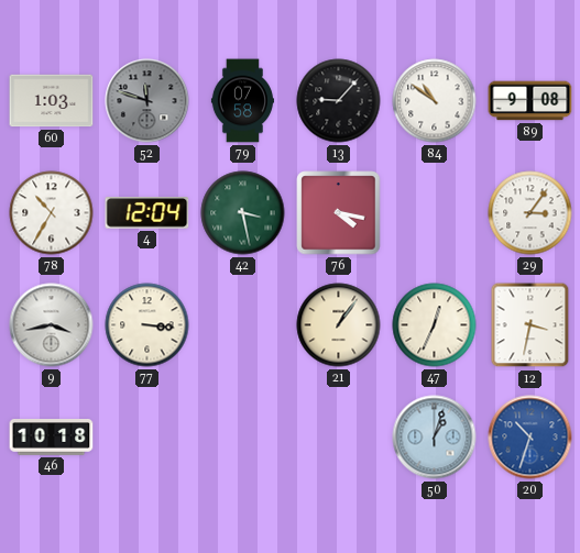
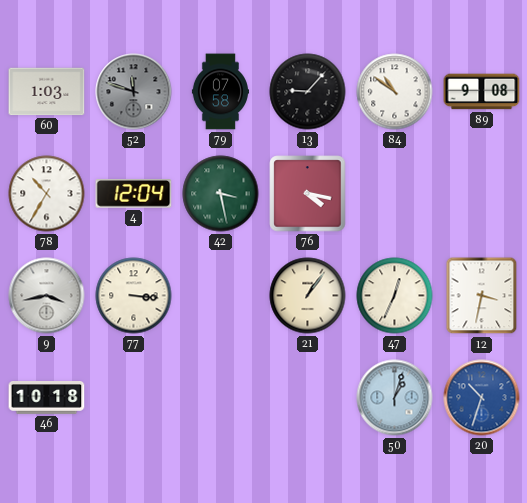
29: 3:06 -> none
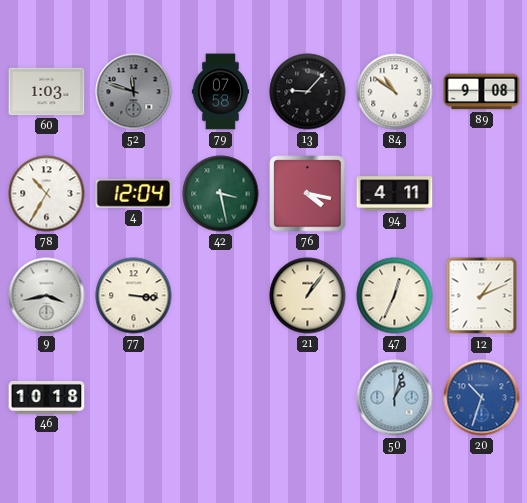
94: none -> 4:11
12: 3:32 -> 1:11
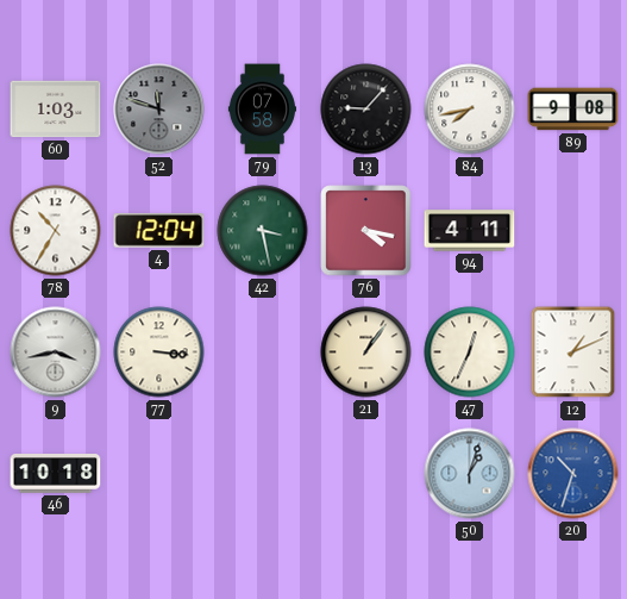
84: 10:51 -> 7:43
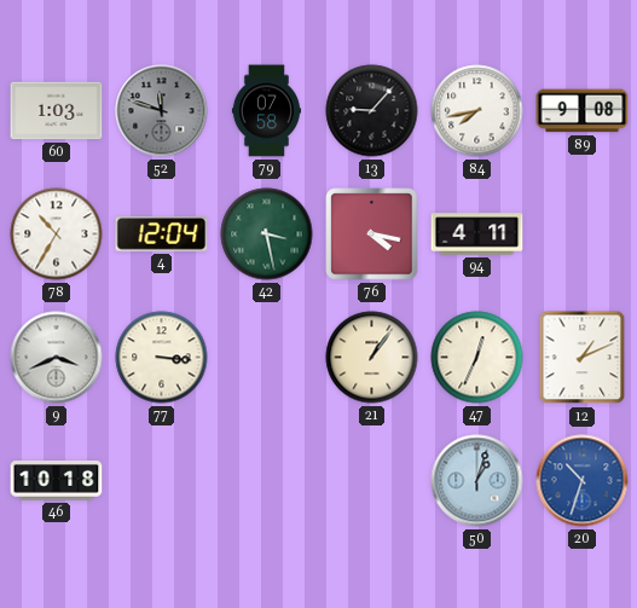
9: 3:43 -> 3:41
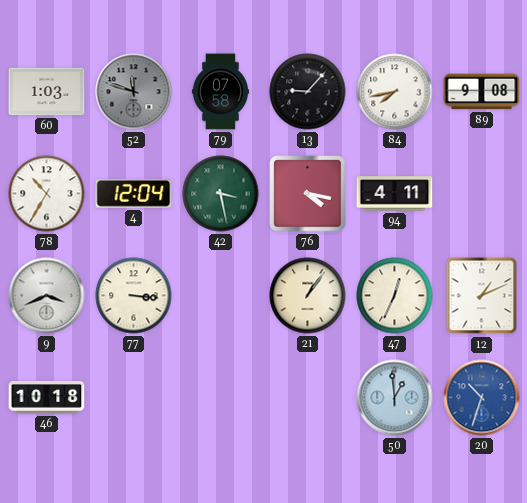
50: 1:03 -> 12:59
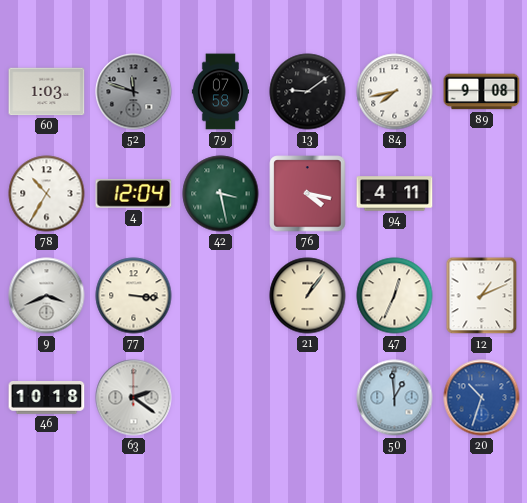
13: 9:07 -> 9:09
63: none -> 2:21
